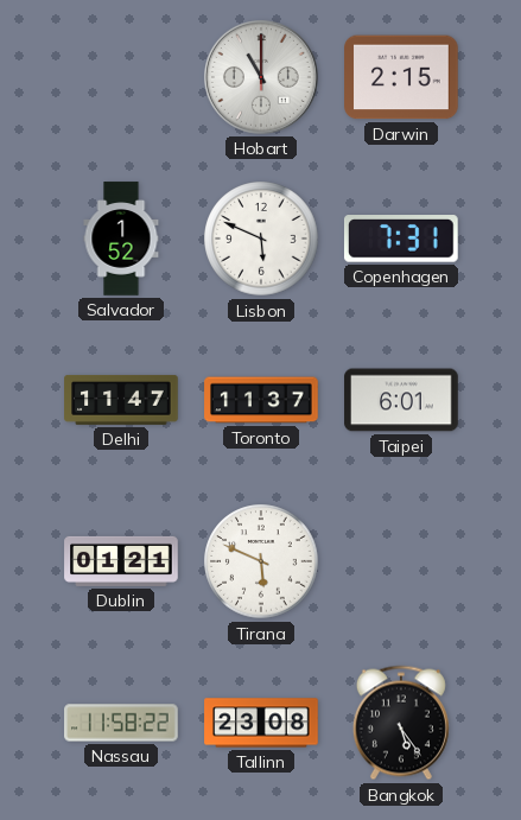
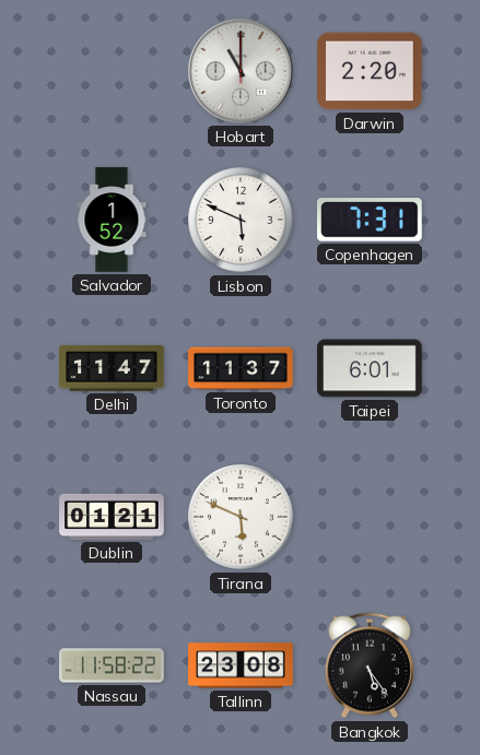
Darwin: 2:15 -> 2:20
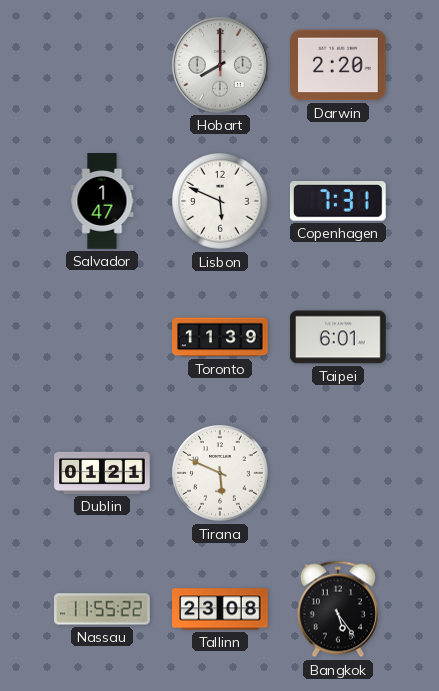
Hobart: 11:00 -> 8:00
Salvador: 1:52 -> 1:47
Delhi: 11:47 -> none
Toronto: 11:37 -> 11:39
Nassau: 11:58 -> 11:55
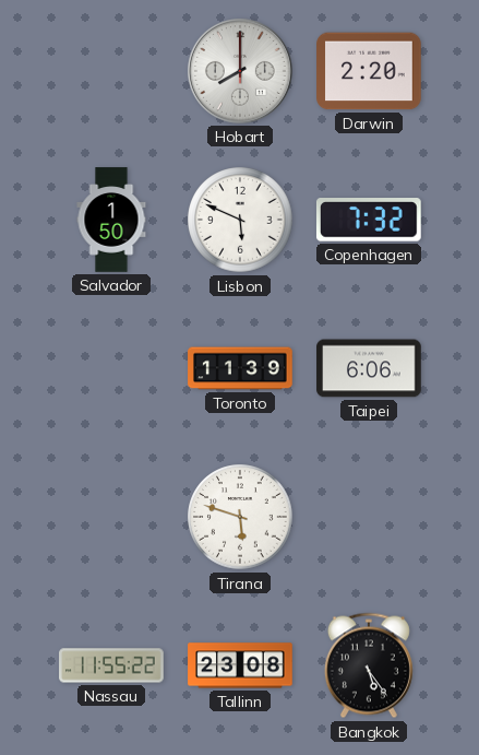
Salvador: 1:47 -> 1:50
Copenhagen: 7:31 -> 7:32
Taipei: 6:01 -> 6:06
Dublin: 01:21 -> none
Tirana: 5:49 -> 5:48
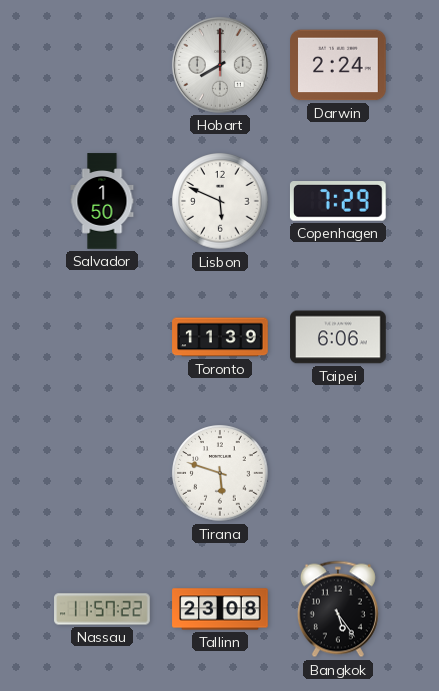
Darwin: 2:20 -> 2:24
Copenhagen: 7:32 -> 7:29
Nassau: 11:55 -> 11:57
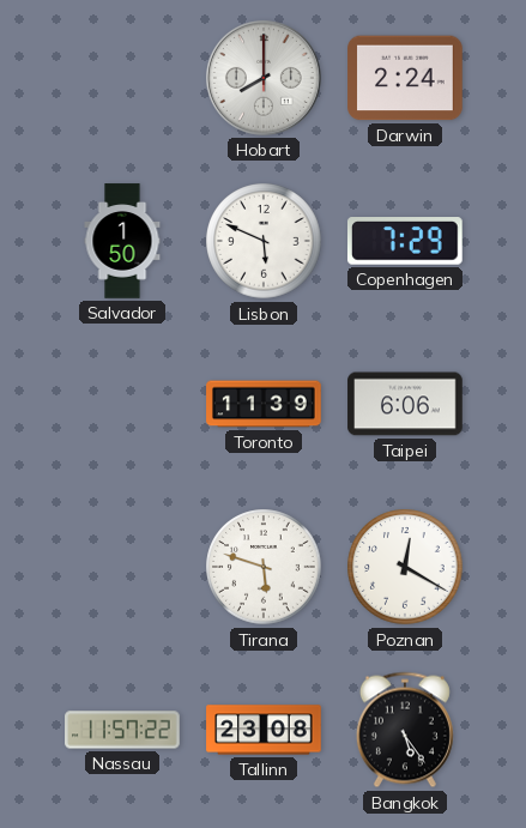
Poznan: none -> 12:20
